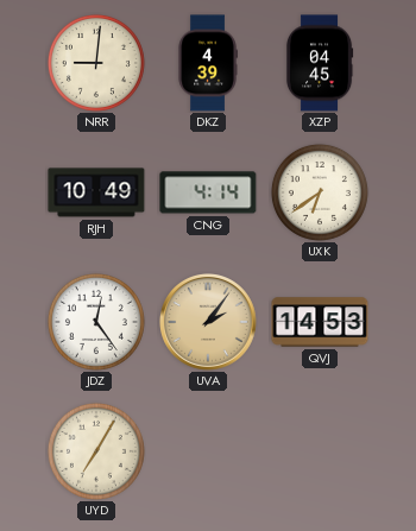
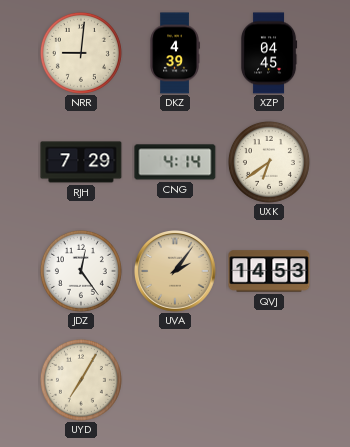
RJH: 10:49 -> 7:29
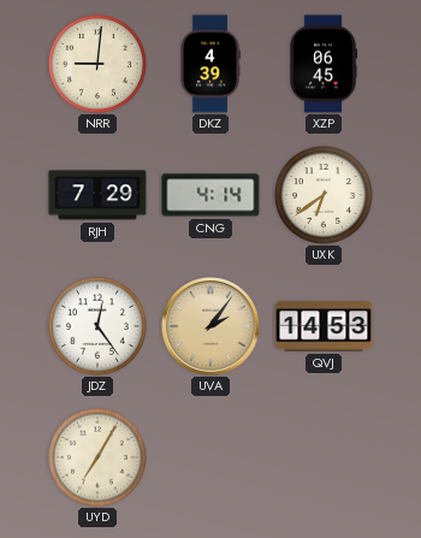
XZP: 04:45 -> 06:45
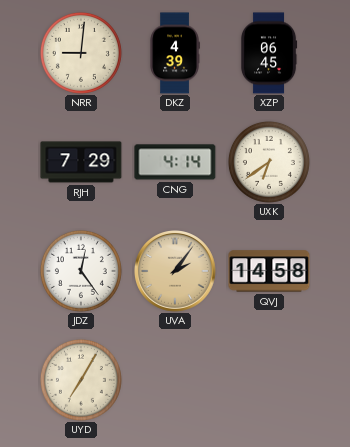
QVJ: 14:53 -> 14:58
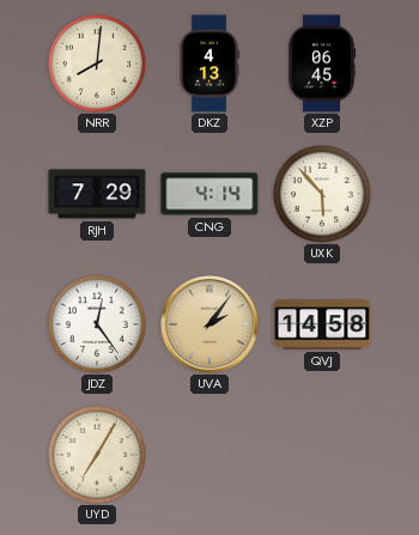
NRR: 9:01 -> 8:01
DKZ: 4:39 -> 4:13
UXK: 6:39 -> 5:53
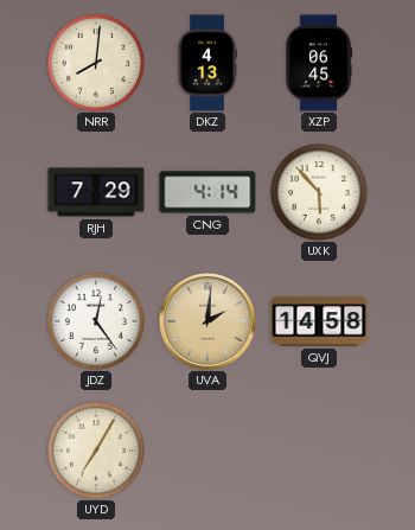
UVA: 2:06 -> 2:01
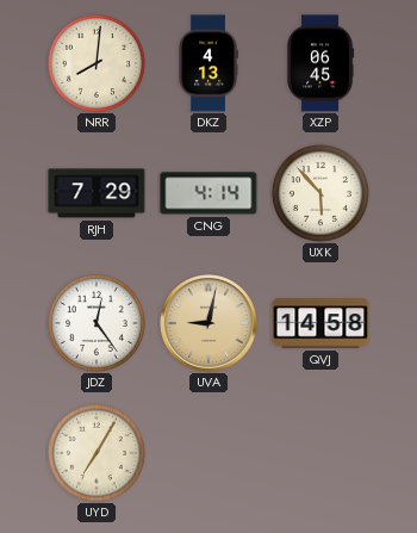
UVA: 2:01 -> 9:02
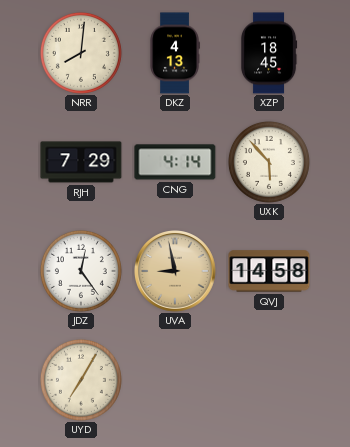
XZP: 06:45 -> 18:45
UVA: 9:02 -> 8:58
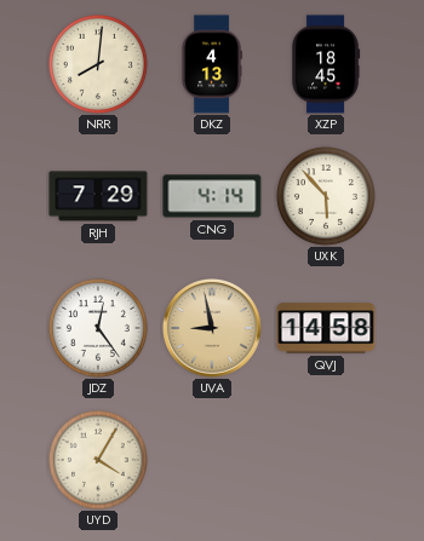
UYD: 7:05 -> 4:05
